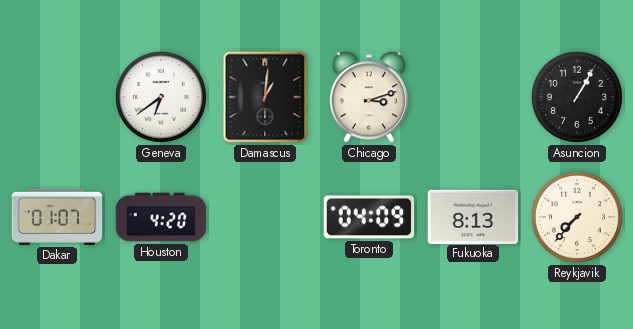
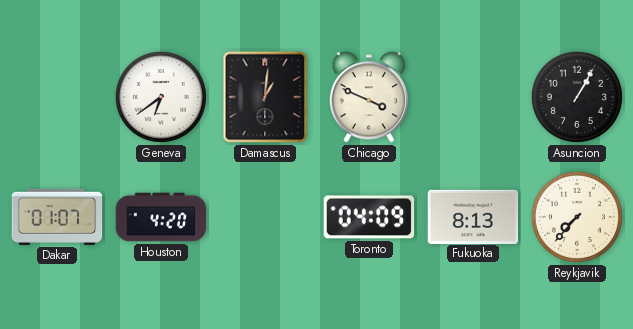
Chicago: 3:12 -> 3:49
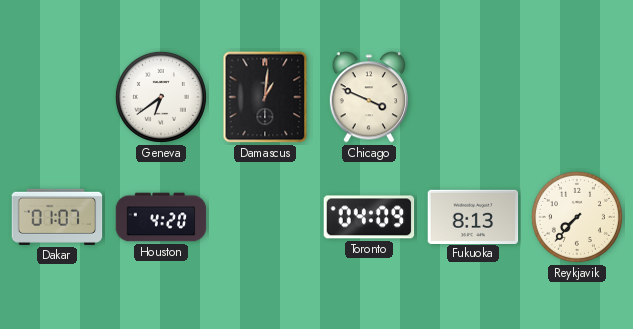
Asuncion: 1:05 -> none
